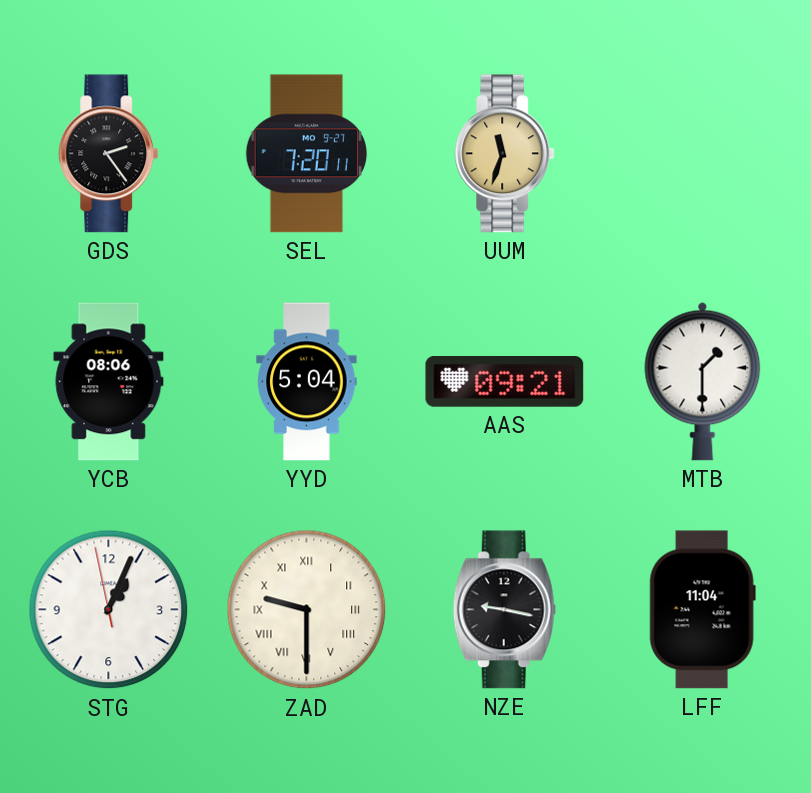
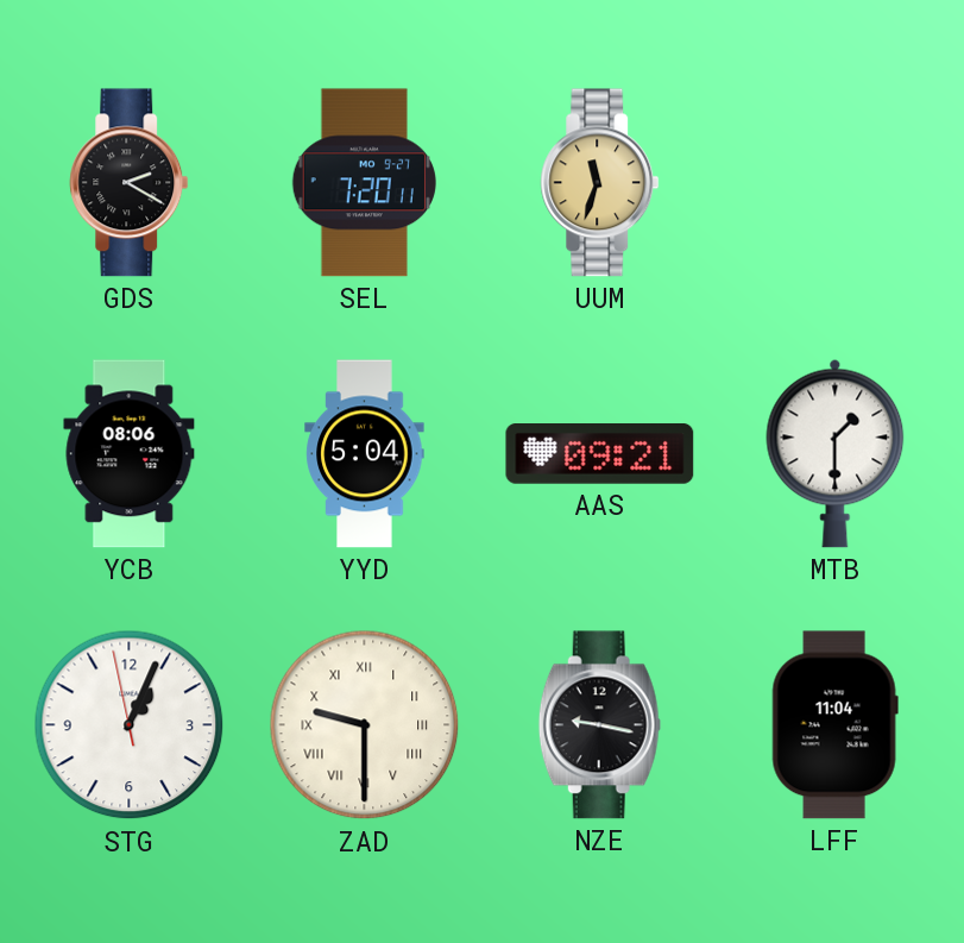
GDS: 2:24 -> 2:20
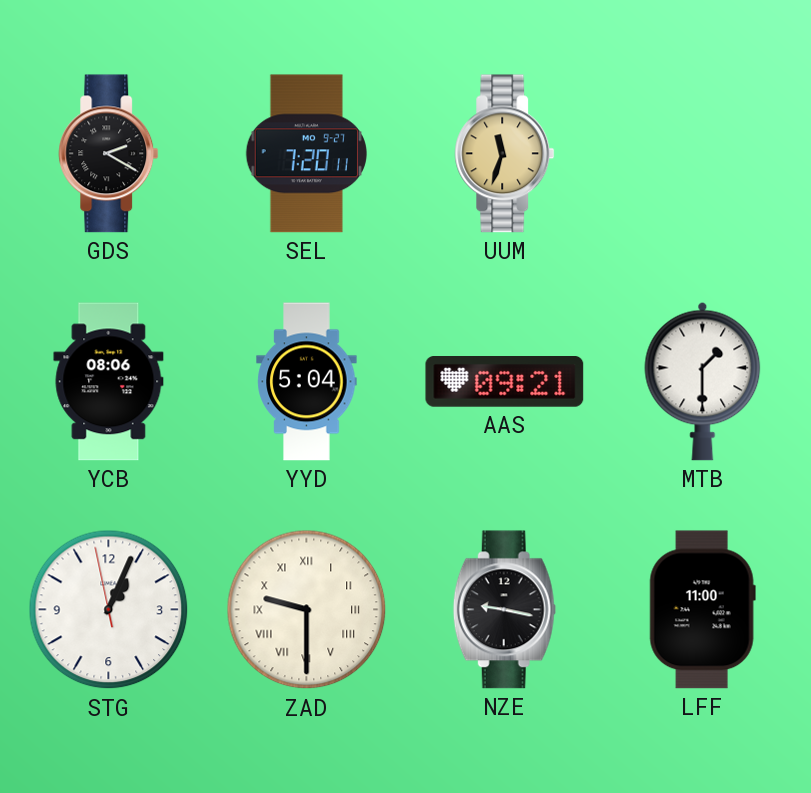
LFF: 11:04 -> 11:00
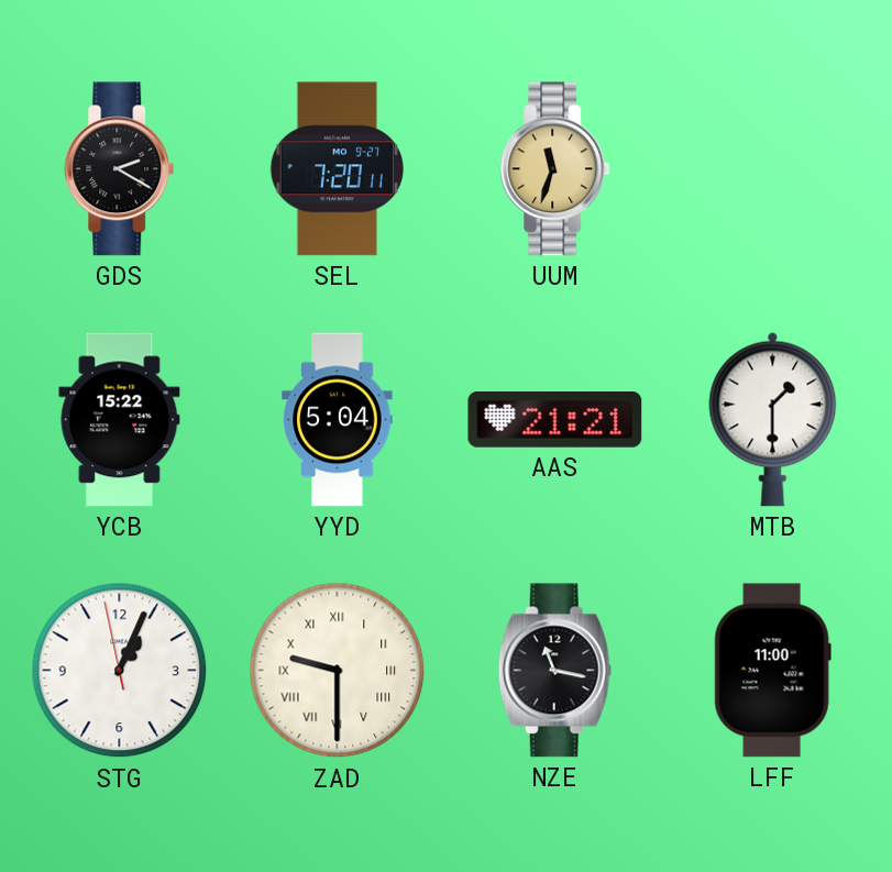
YCB: 08:06 -> 15:22
AAS: 09:21 -> 21:21
NZE: 9:17 -> 11:17
